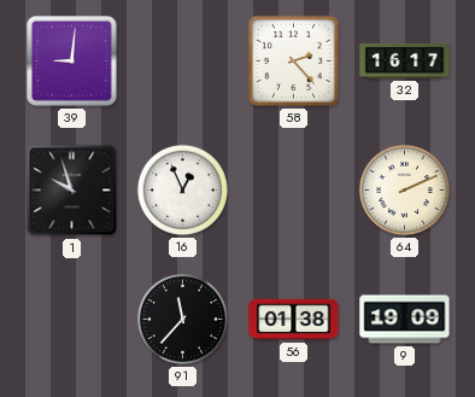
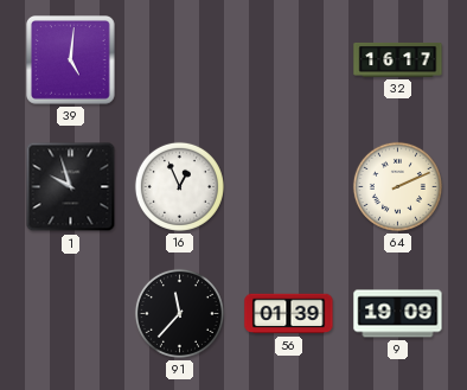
39: 9:01 -> 5:01
58: 2:23 -> none
56: 01:38 -> 01:39
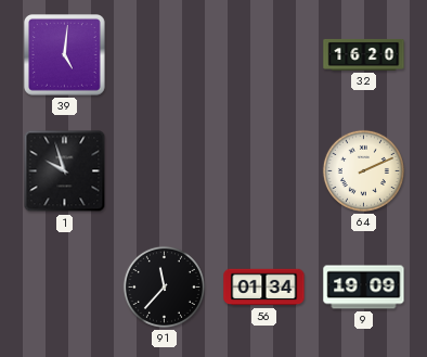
32: 16:17 -> 16:20
16: 12:56 -> none
56: 01:39 -> 01:34
